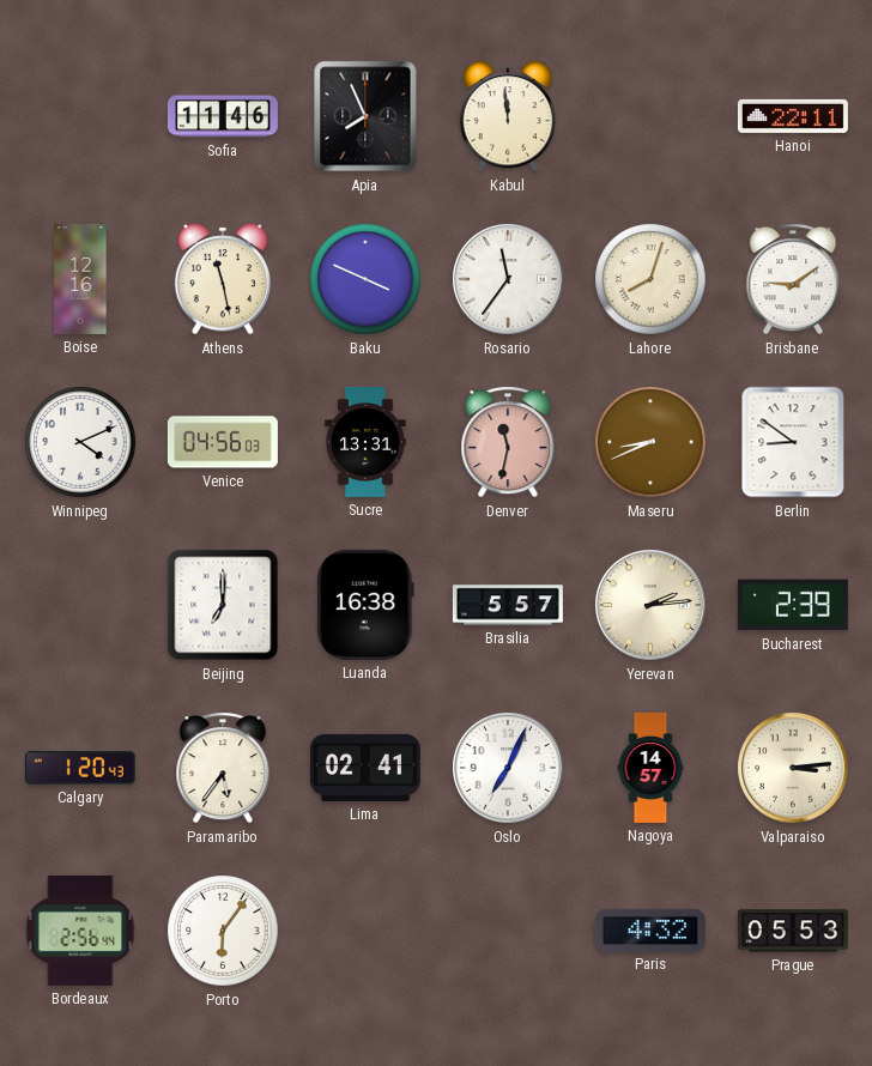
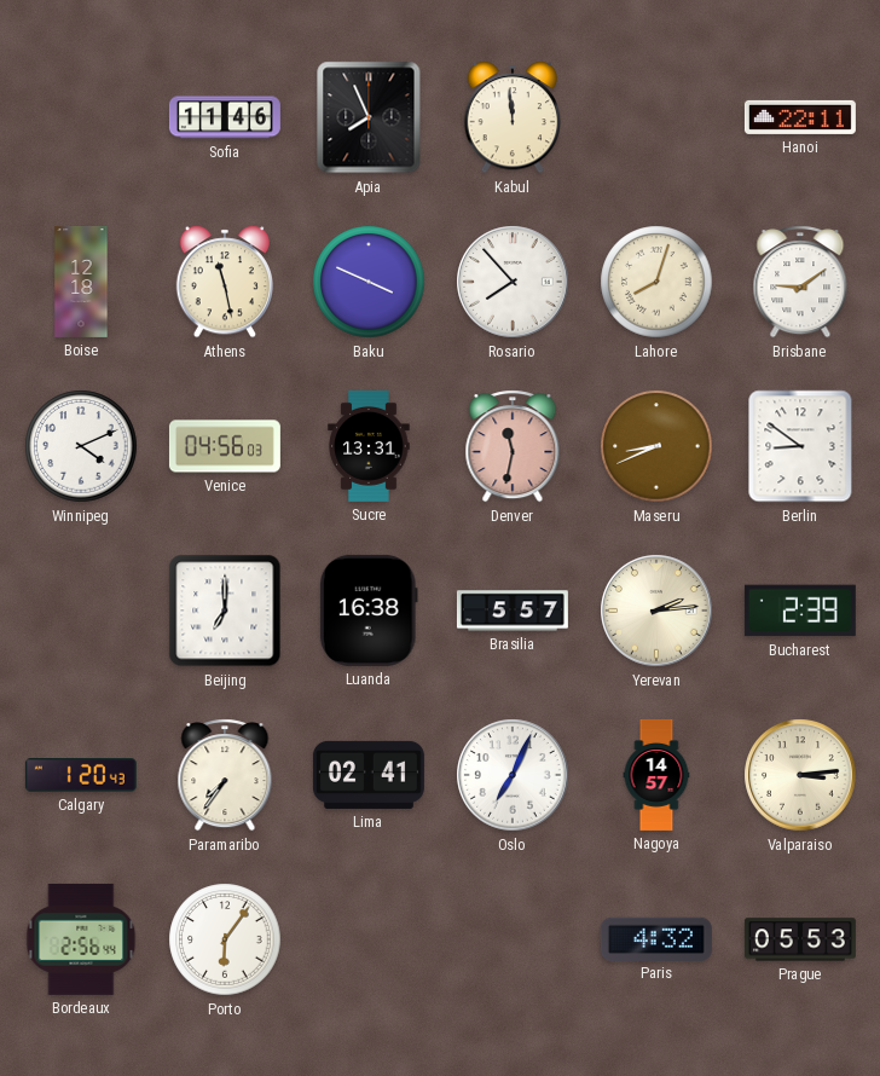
Boise: 12:16 -> 12:18
Rosario: 11:36 -> 7:53
Paramaribo: 5:36 -> 7:36
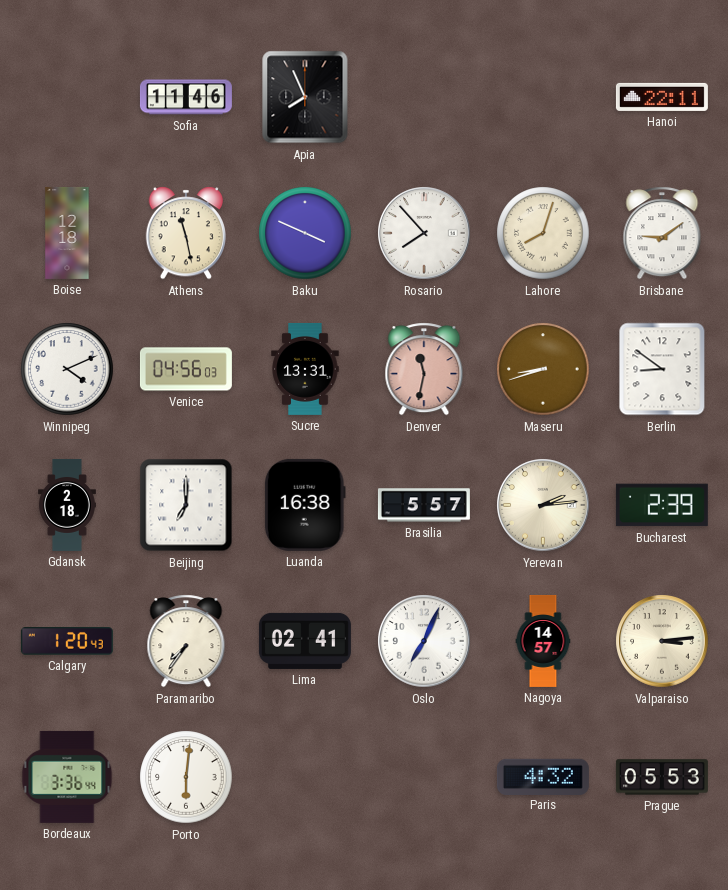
Kabul: 11:59 -> none
Maseru: 8:41 -> 8:42
Gdansk: none -> 2:18
Bordeaux: 2:56 -> 3:36
Porto: 6:06 -> 6:01
